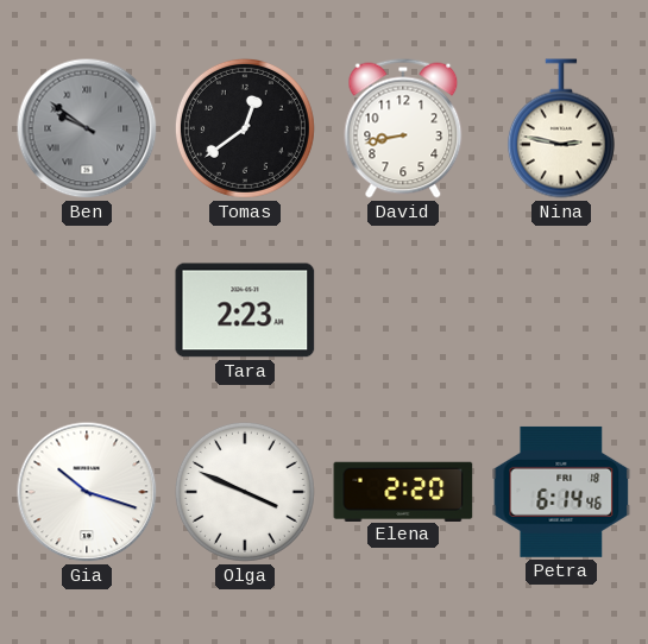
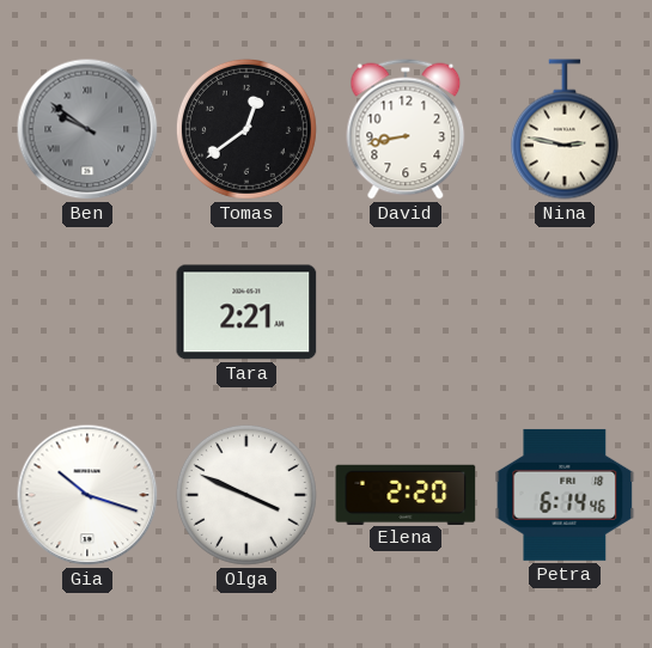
Tara: 2:23 -> 2:21
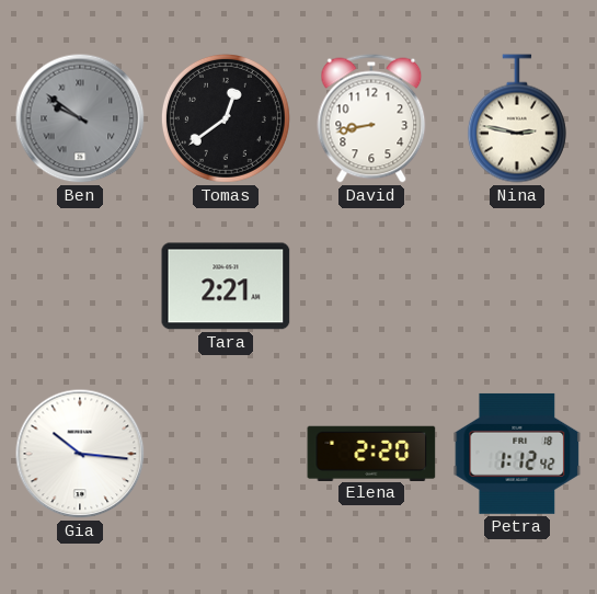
Gia: 10:18 -> 10:16
Olga: 3:49 -> none
Petra: 6:14 -> 1:12
